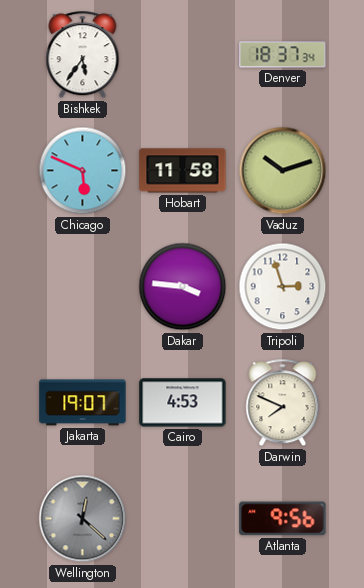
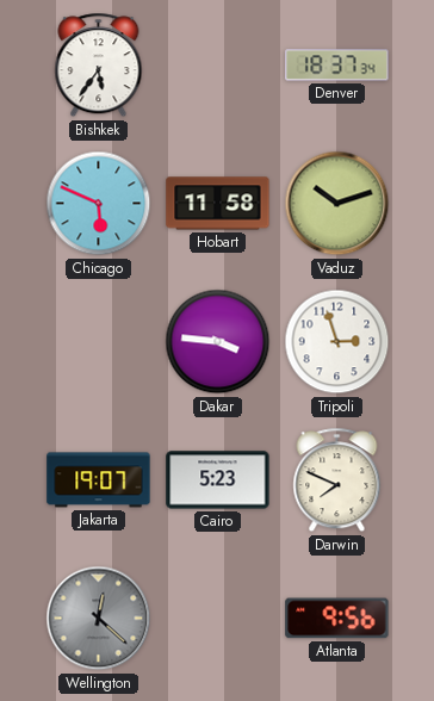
Cairo: 4:53 -> 5:23
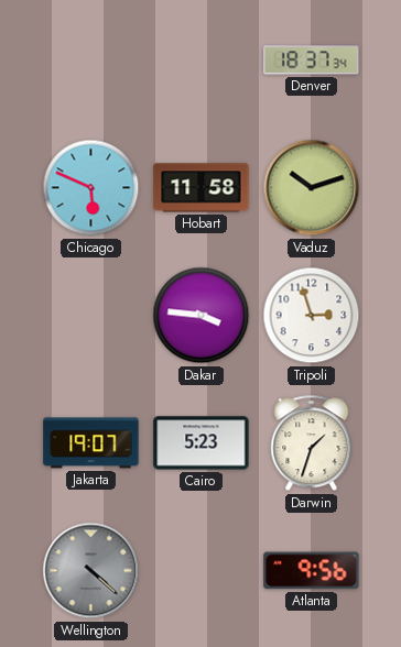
Bishkek: 5:36 -> none
Darwin: 7:49 -> 1:33
Wellington: 12:22 -> 4:22
